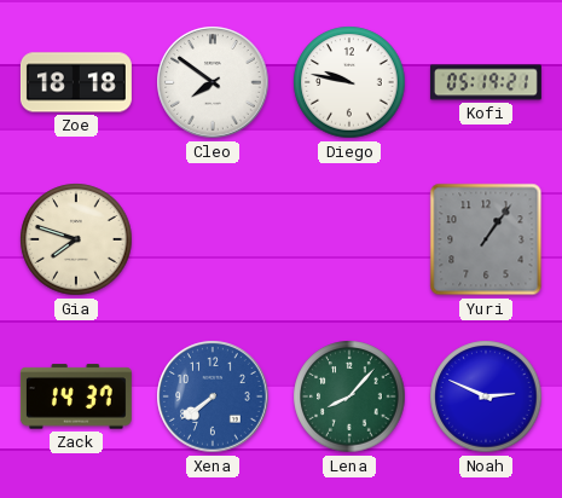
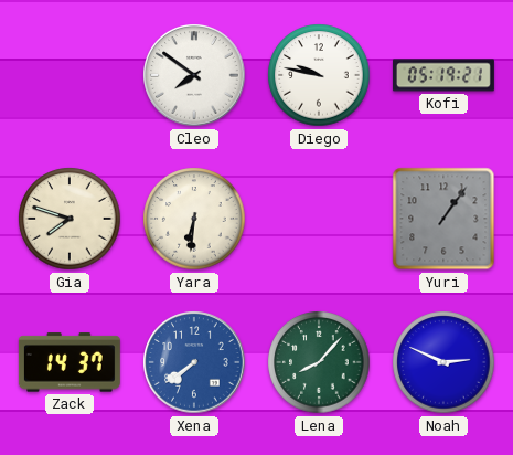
Zoe: 18:18 -> none
Yara: none -> 6:31
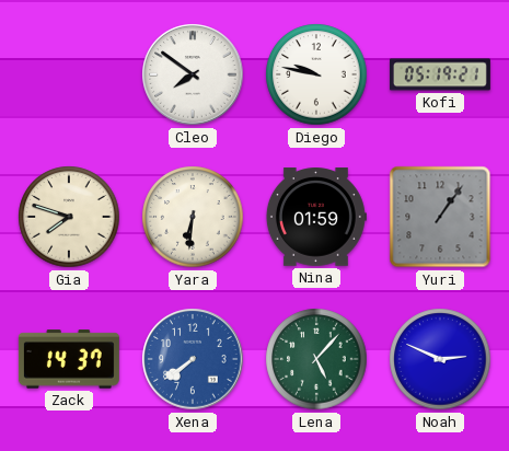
Nina: none -> 01:59
Lena: 8:07 -> 5:07
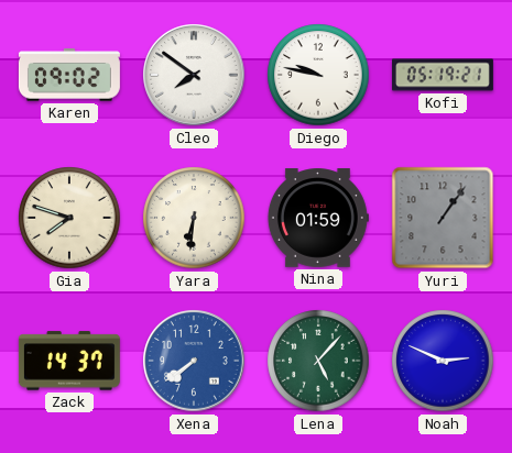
Karen: none -> 09:02
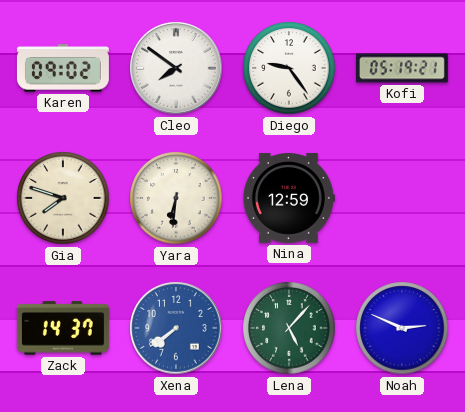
Diego: 9:47 -> 9:24
Nina: 01:59 -> 12:59
Yuri: 1:06 -> none
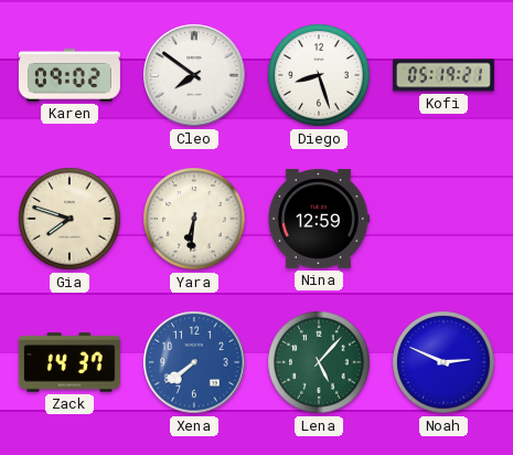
Diego: 9:24 -> 8:27
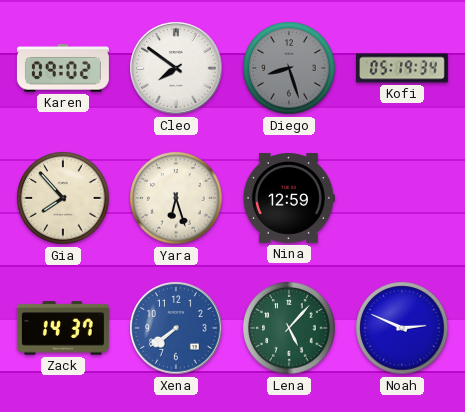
Diego dial: white -> grey
Kofi: 05:19:21 -> 05:19:34
Gia: 7:48 -> 7:53
Yara: 6:31 -> 6:27
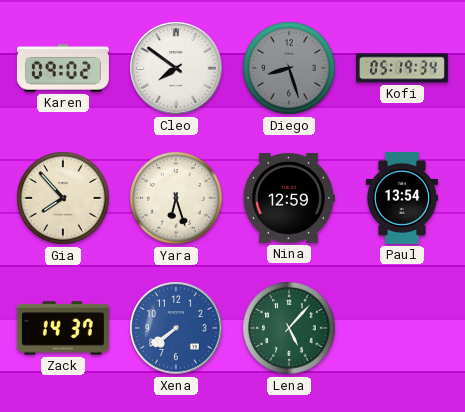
Paul: none -> 13:54
Noah: 2:49 -> none
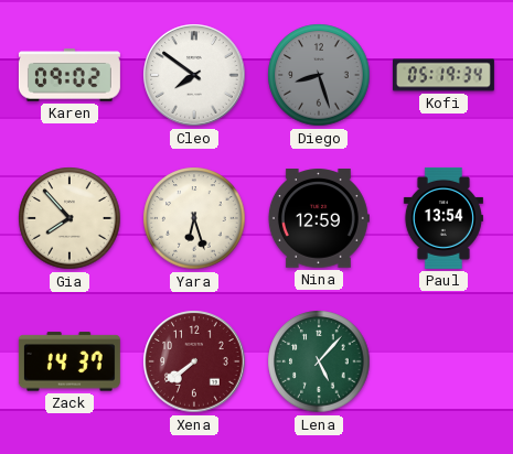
Xena dial: blue -> burgundy
